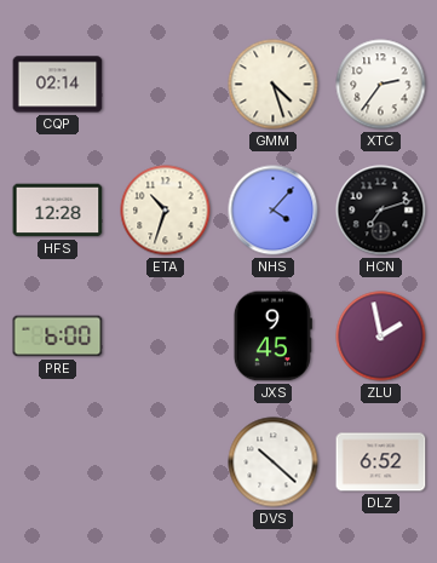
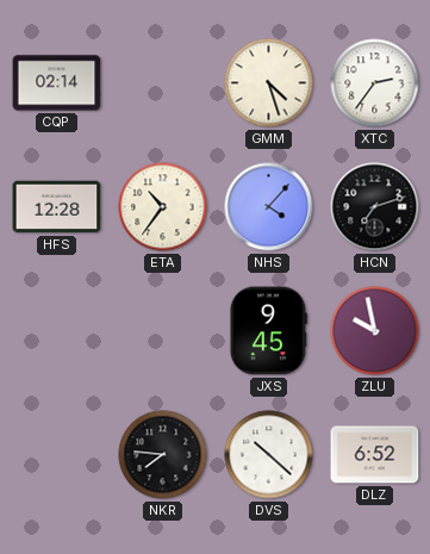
ETA: 10:33 -> 10:36
PRE: 6:00 -> none
ZLU: 1:58 -> 9:58
NKR: none -> 7:46
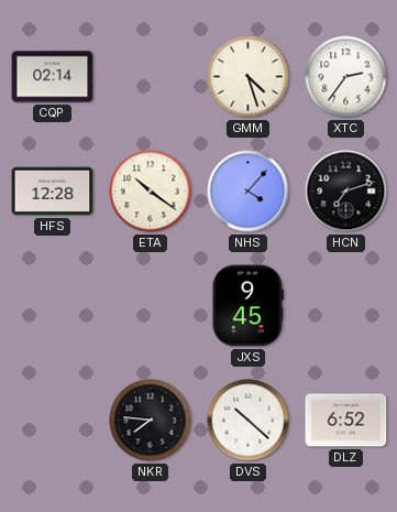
ETA: 10:36 -> 10:21
ZLU: 9:58 -> none
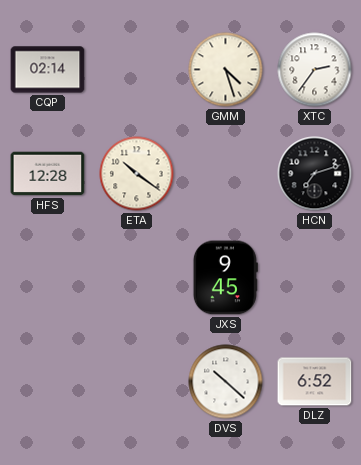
NHS: 4:07 -> none
NKR: 7:46 -> none
